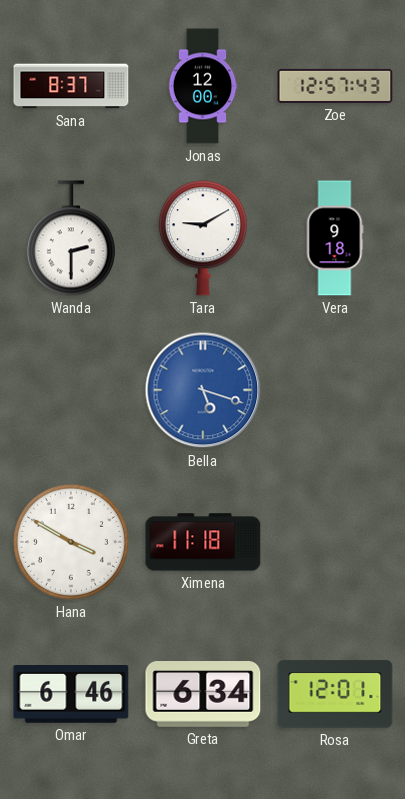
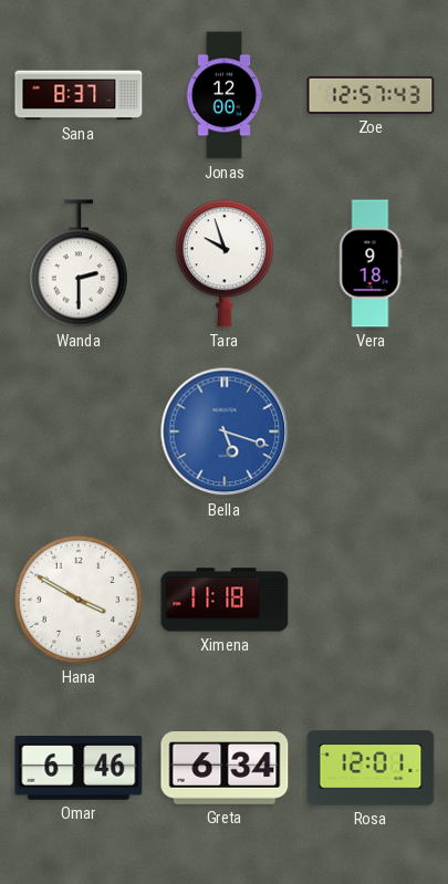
Tara: 9:10 -> 9:57
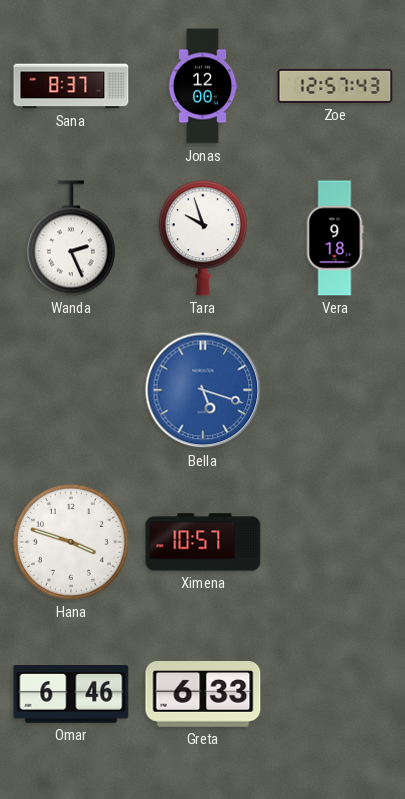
Wanda: 2:30 -> 2:26
Hana: 3:50 -> 3:48
Ximena: 11:18 -> 10:57
Greta: 6:34 -> 6:33
Rosa: 12:01 -> none
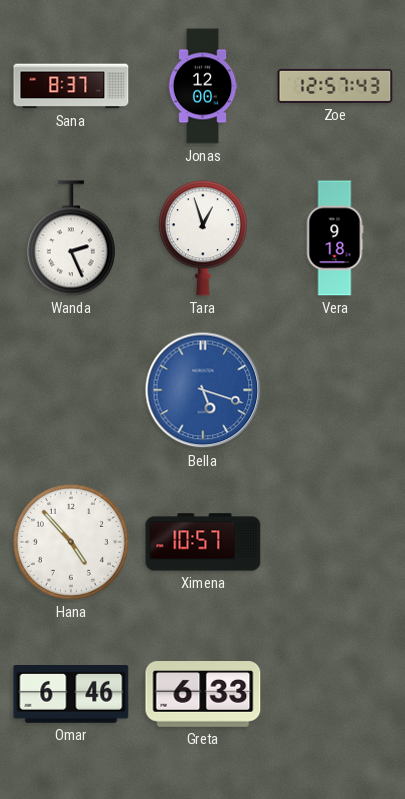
Tara: 9:57 -> 12:57
Hana: 3:48 -> 4:53
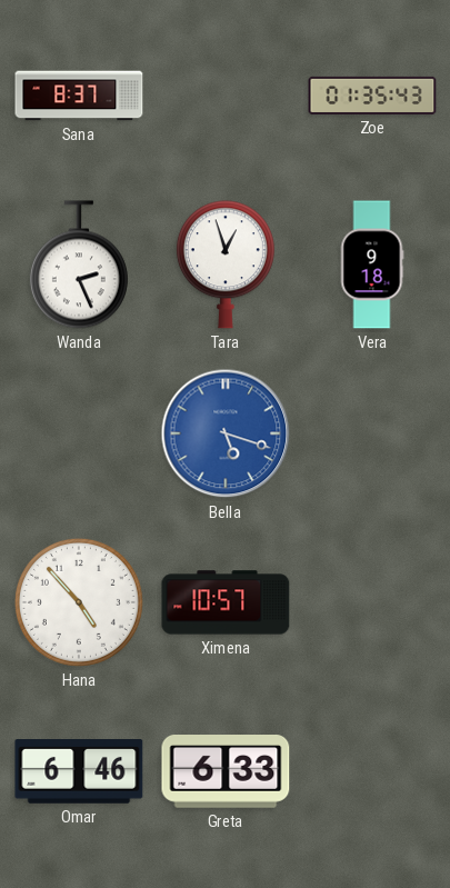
Jonas: 12:00 -> none
Zoe: 12:57 -> 01:35
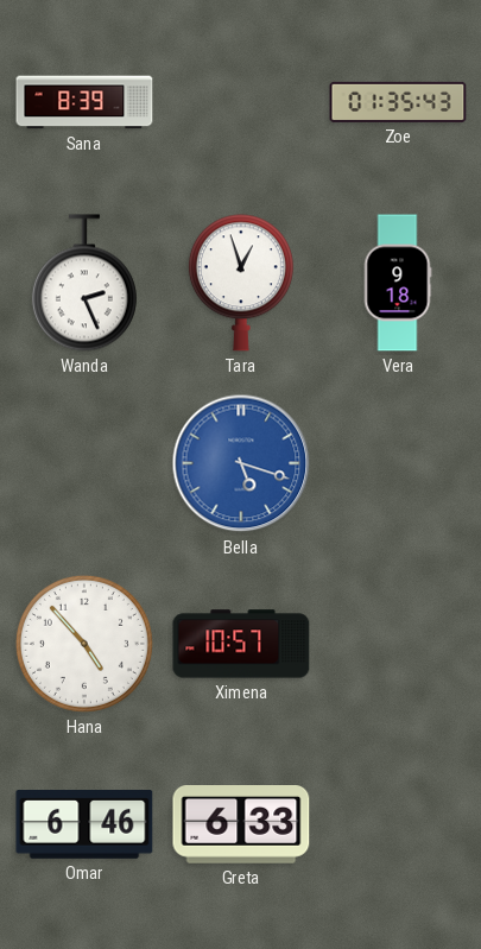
Sana: 8:37 -> 8:39
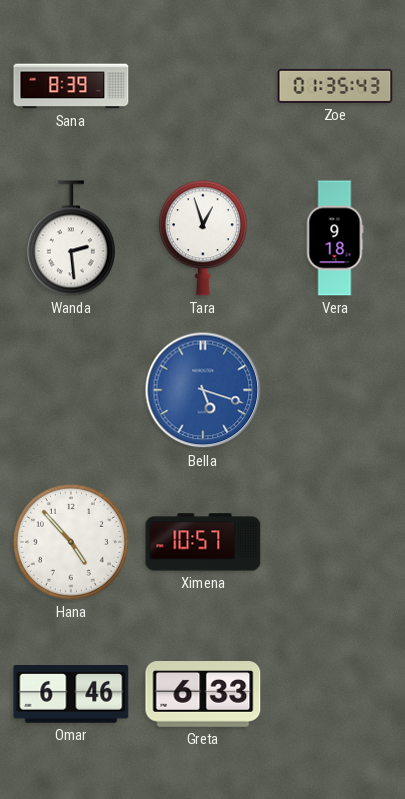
Wanda: 2:26 -> 2:29
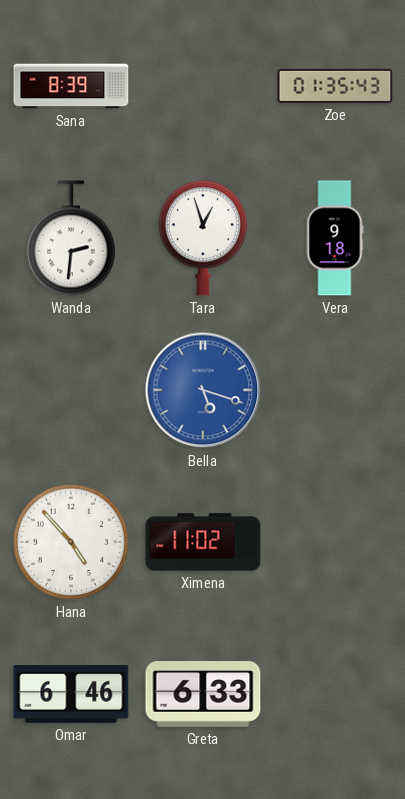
Wanda: 2:29 -> 2:31
Ximena: 10:57 -> 11:02
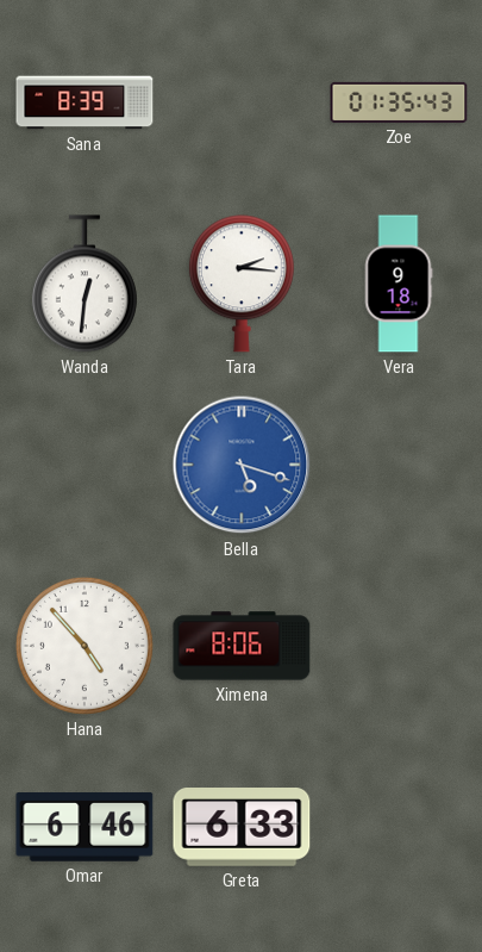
Wanda: 2:31 -> 12:31
Tara: 12:57 -> 2:16
Ximena: 11:02 -> 8:06
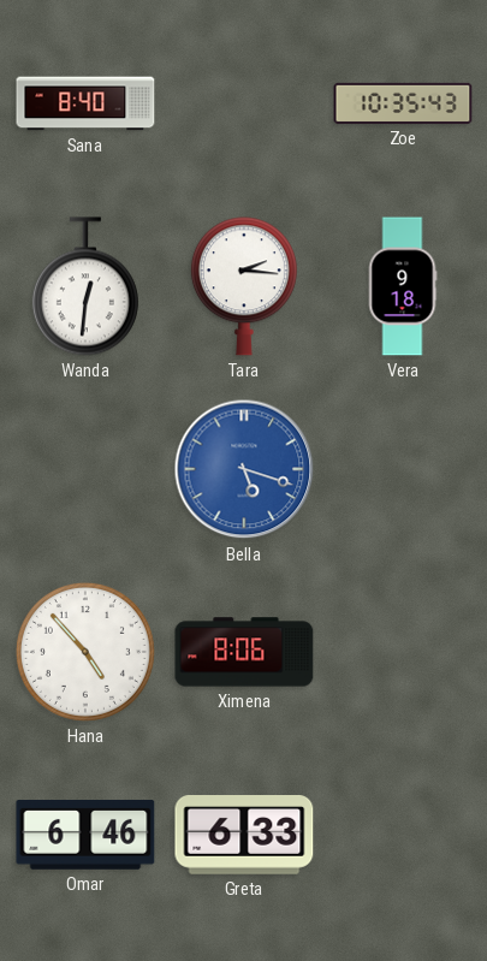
Sana: 8:39 -> 8:40
Zoe: 01:35 -> 10:35
